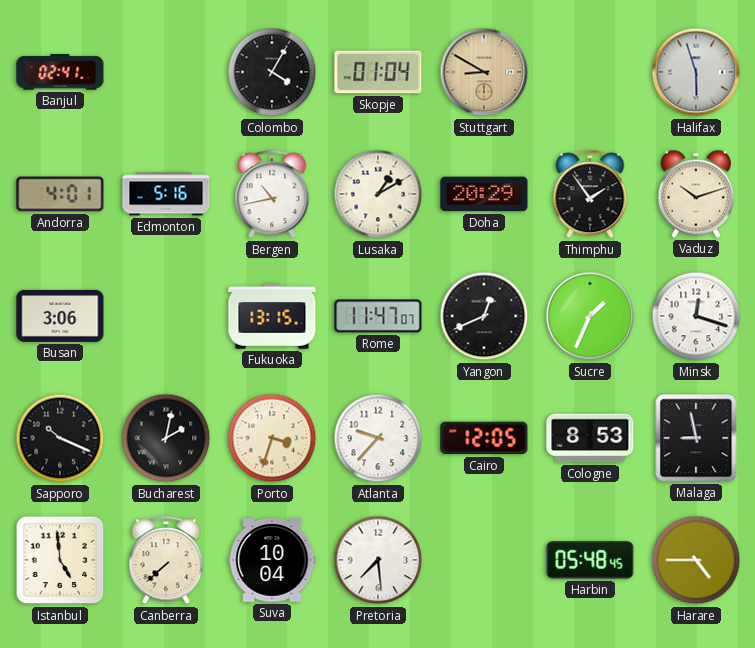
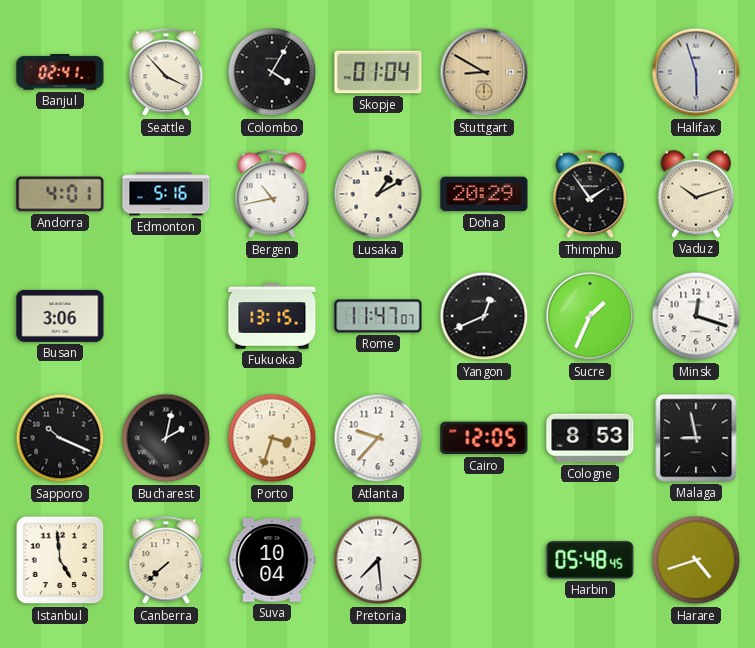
Seattle: none -> 3:53
Harare: 4:45 -> 4:42
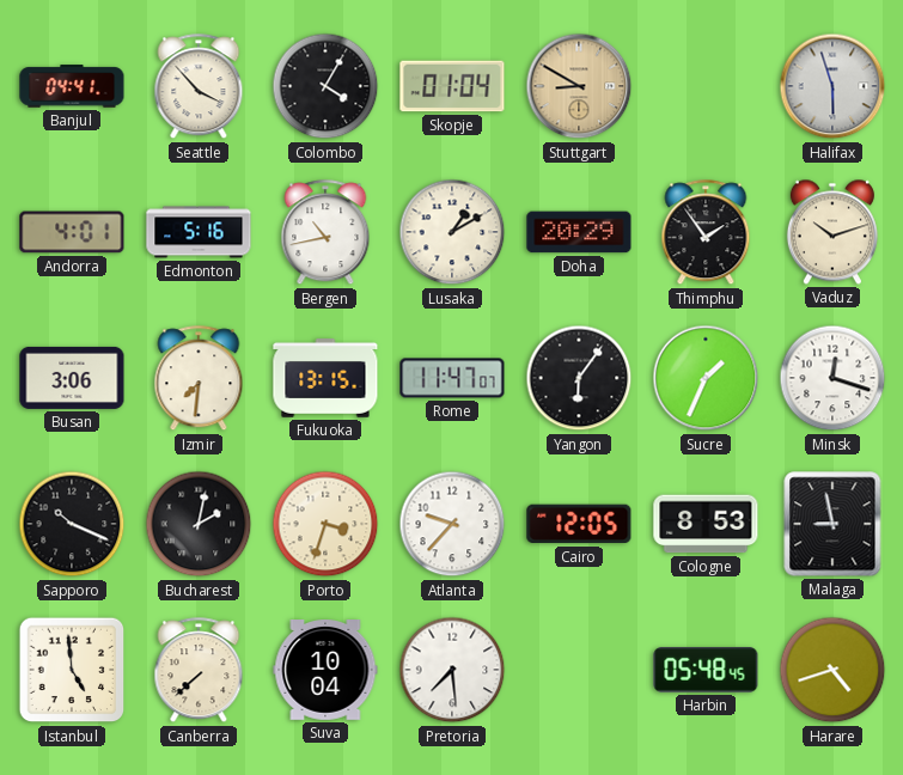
Banjul: 02:41 -> 04:41
Izmir: none -> 7:31
Yangon: 12:41 -> 6:06
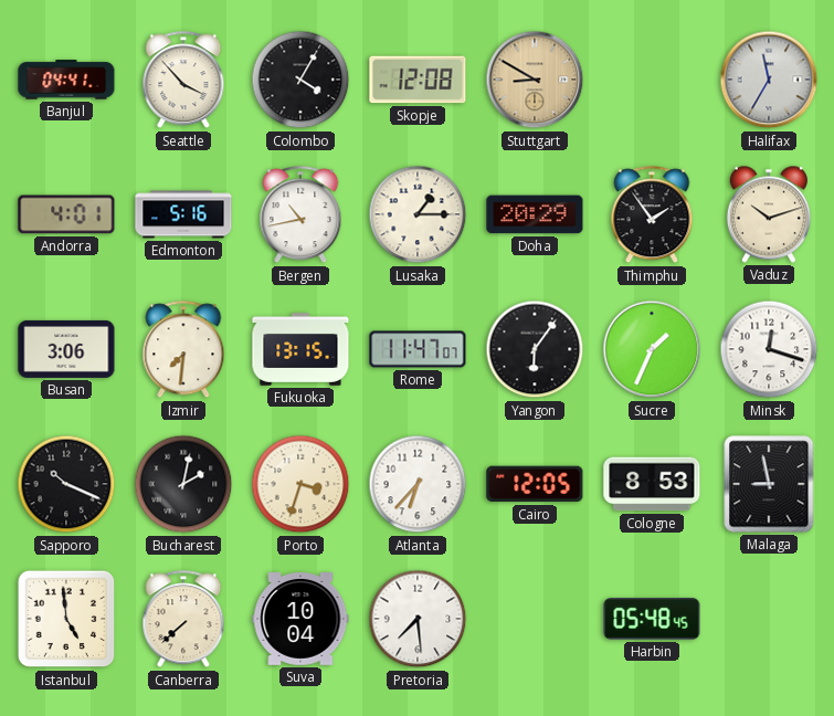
Skopje: 01:04 -> 12:08
Halifax: 5:57 -> 11:35
Lusaka: 1:10 -> 1:15
Atlanta: 9:37 -> 6:37
Harare: 4:42 -> none
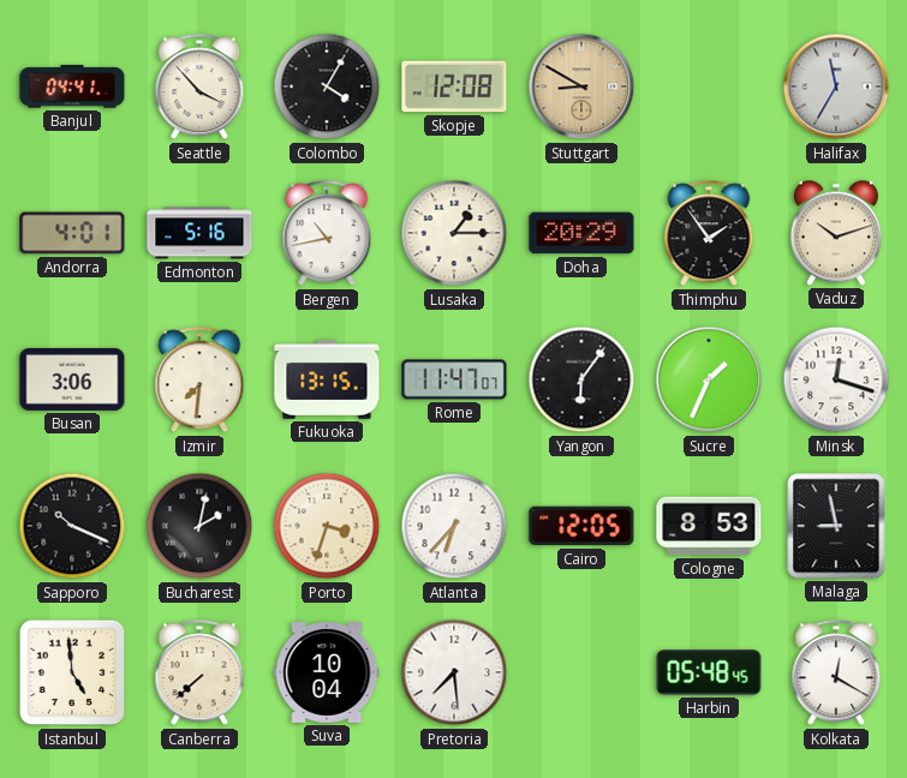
Kolkata: none -> 12:20
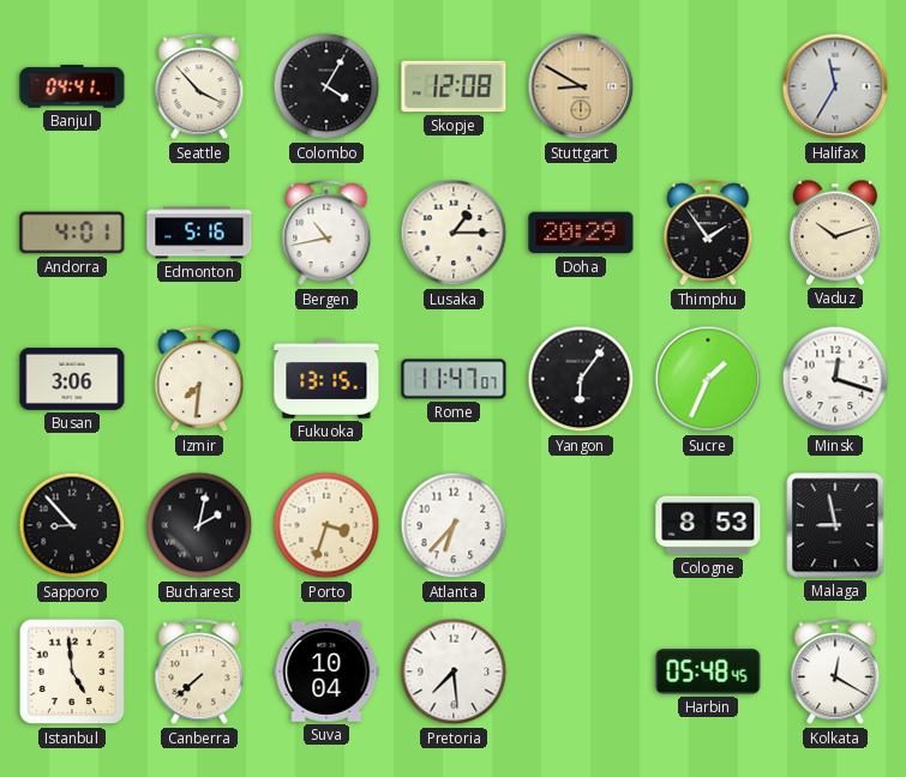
Sapporo: 10:19 -> 8:53
Cairo: 12:05 -> none
